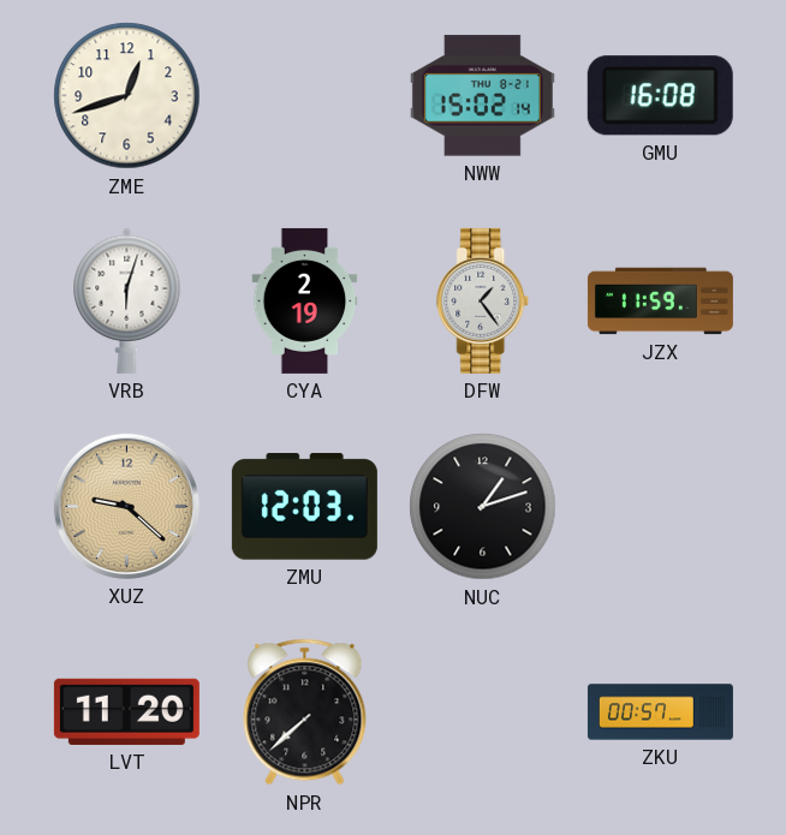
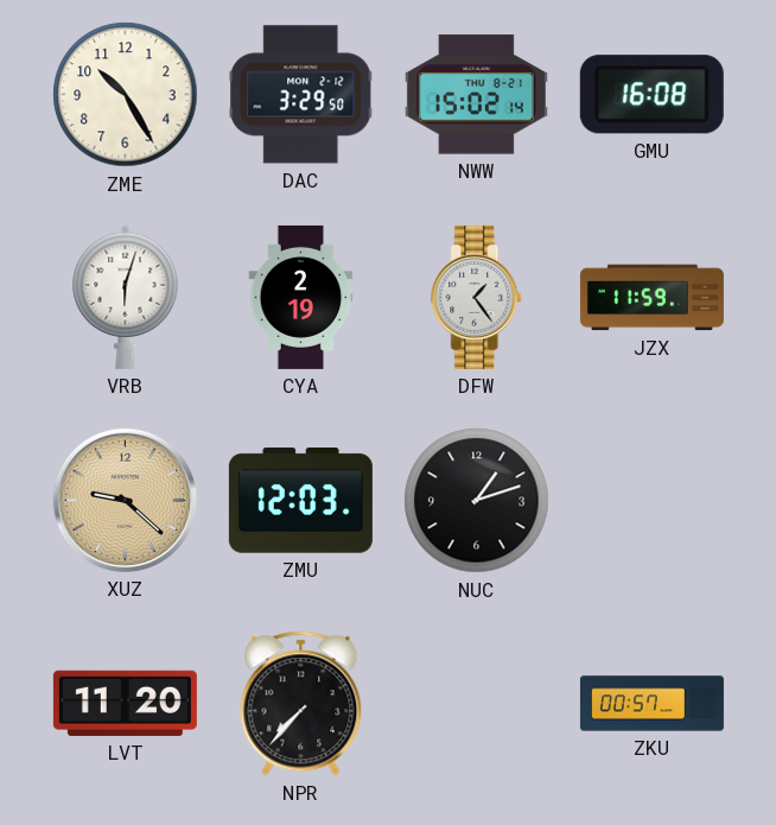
ZME: 12:42 -> 10:25
DAC: none -> 3:29
NPR: 7:38 -> 7:37
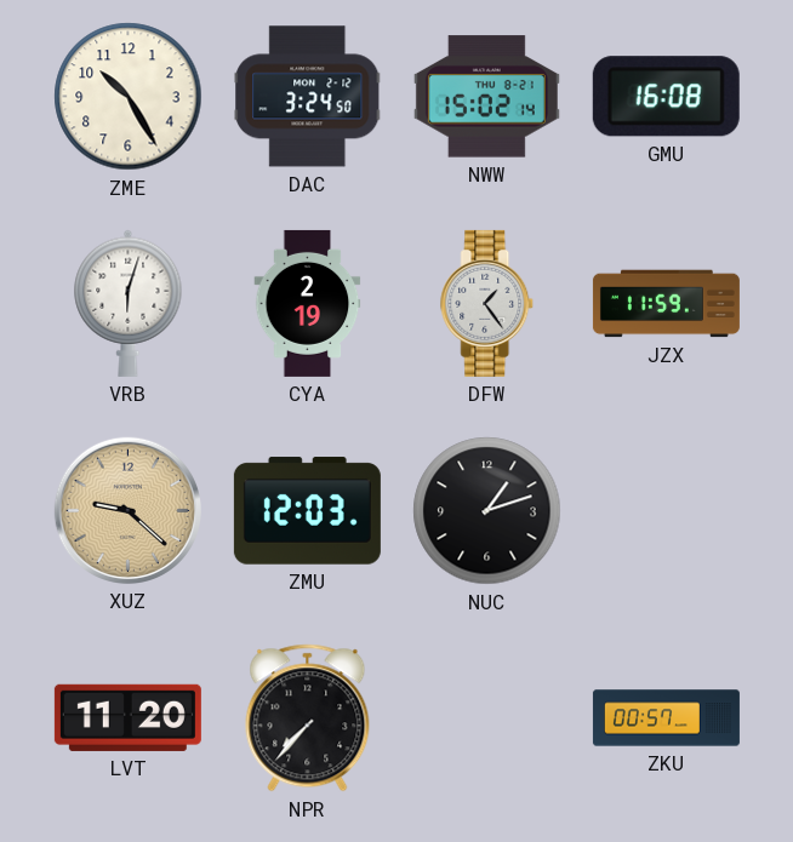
DAC: 3:29 -> 3:24
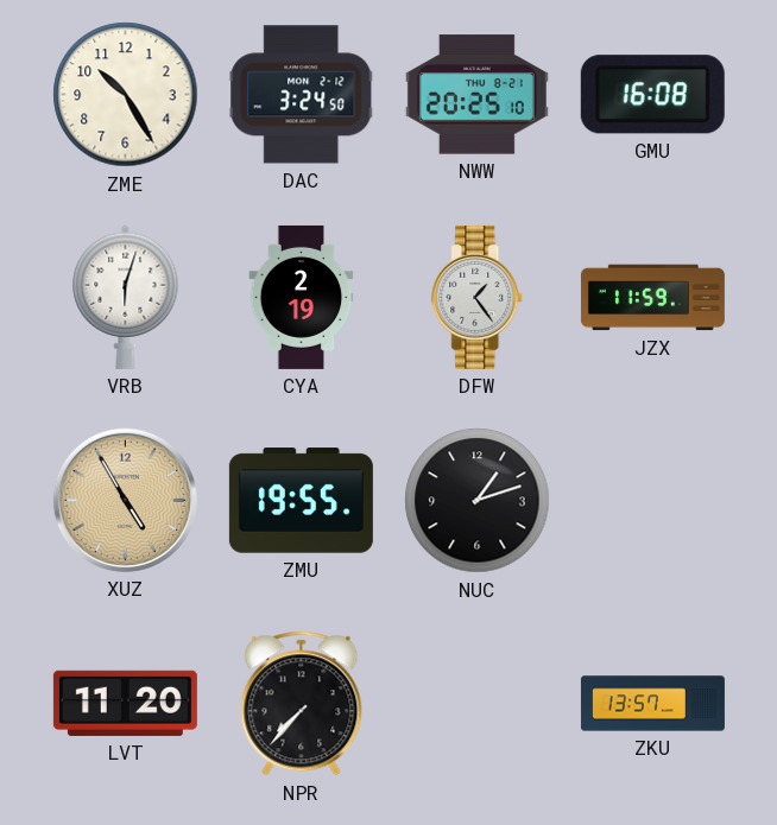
NWW: 15:02 -> 20:25
XUZ: 9:22 -> 4:55
ZMU: 12:03 -> 19:55
ZKU: 00:57 -> 13:57
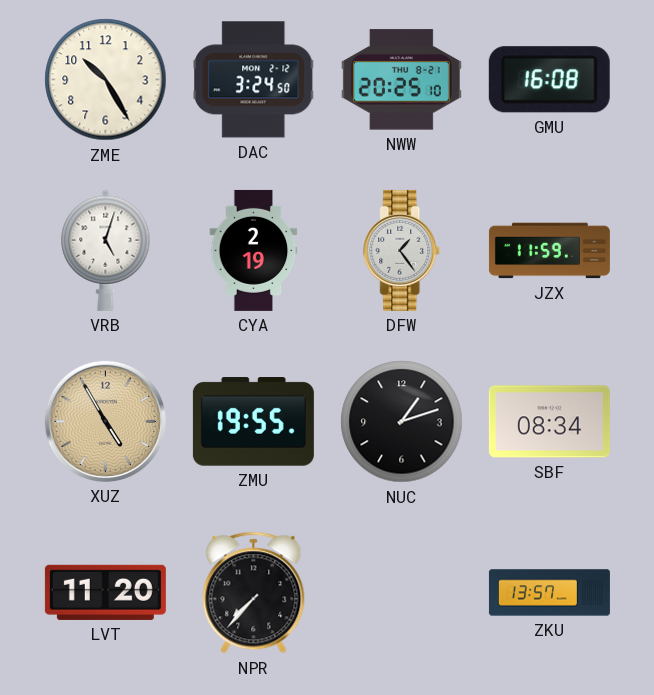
VRB: 6:03 -> 5:03
SBF: none -> 08:34
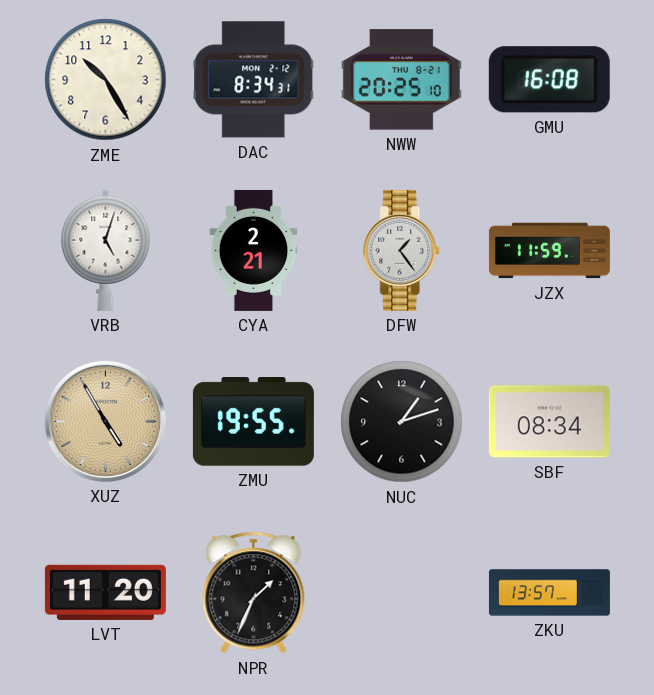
DAC: 3:24 -> 8:34
CYA: 2:19 -> 2:21
NPR: 7:37 -> 1:34
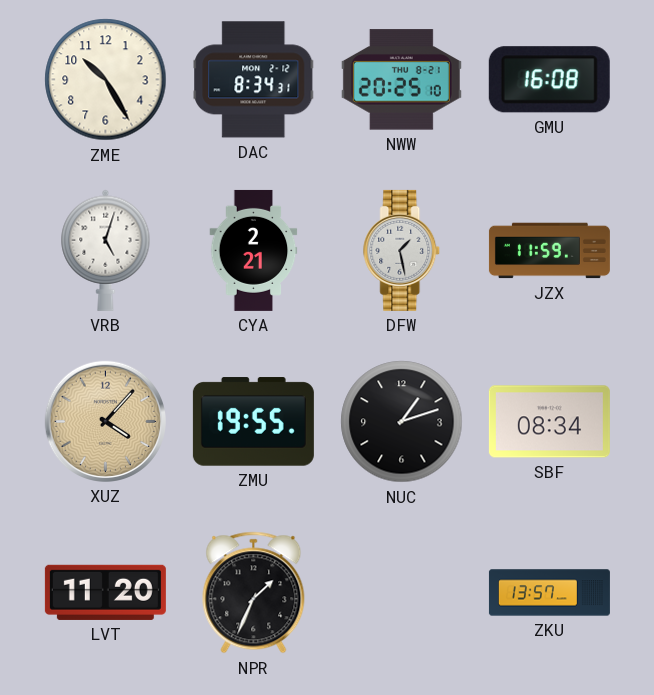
DFW: 1:24 -> 1:28
XUZ: 4:55 -> 4:07
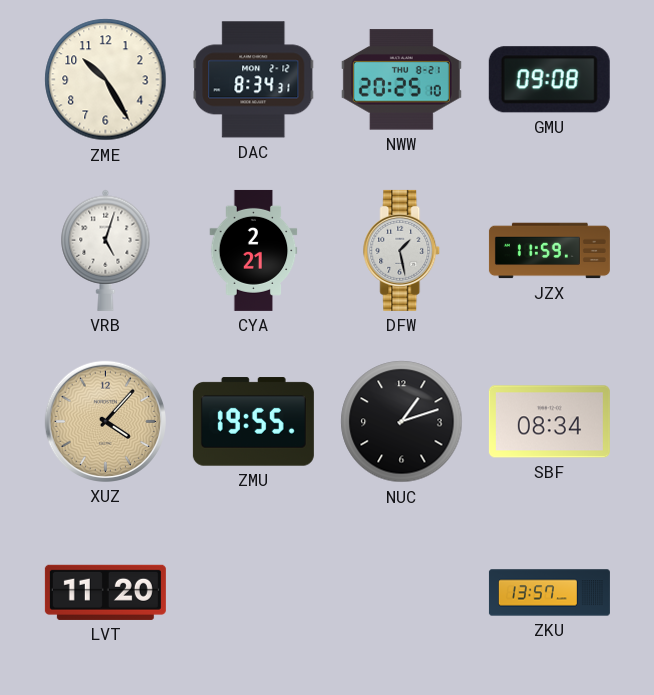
GMU: 16:08 -> 09:08
NPR: 1:34 -> none
